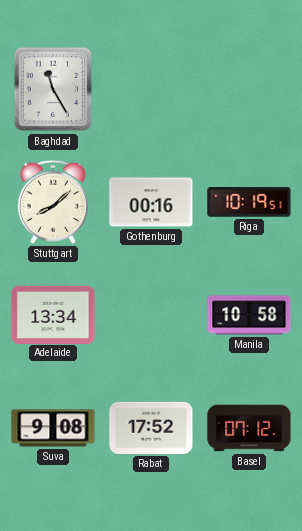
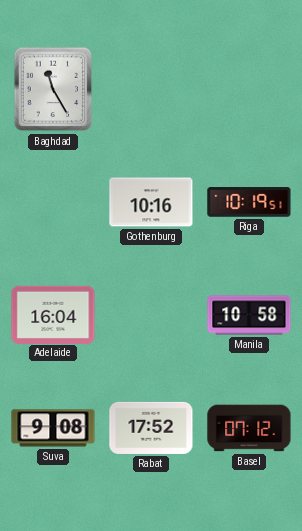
Stuttgart: 8:08 -> none
Gothenburg: 00:16 -> 10:16
Adelaide: 13:34 -> 16:04
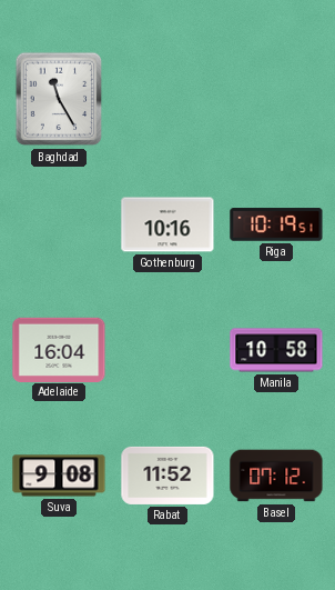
Rabat: 17:52 -> 11:52
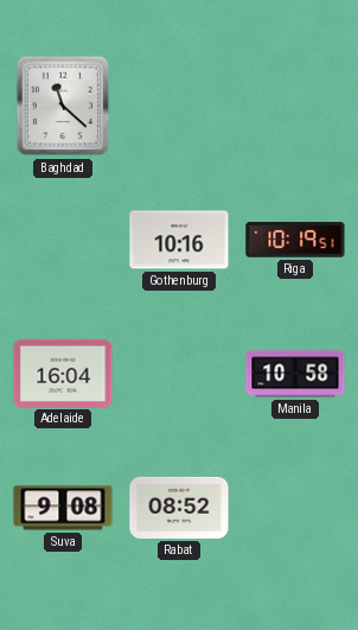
Baghdad: 11:25 -> 11:22
Rabat: 11:52 -> 08:52
Basel: 07:12 -> none
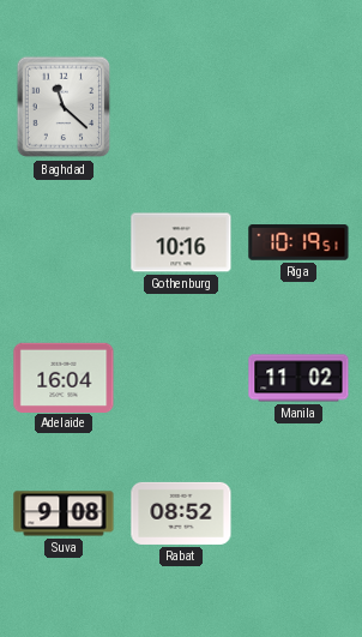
Manila: 10:58 -> 11:02
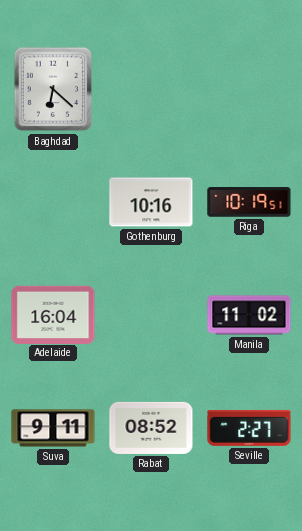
Baghdad: 11:22 -> 6:22
Suva: 9:08 -> 9:11
Seville: none -> 2:27
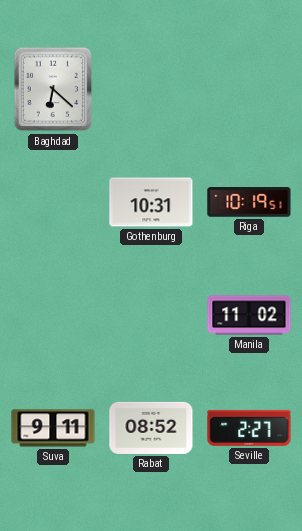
Gothenburg: 10:16 -> 10:31
Adelaide: 16:04 -> none
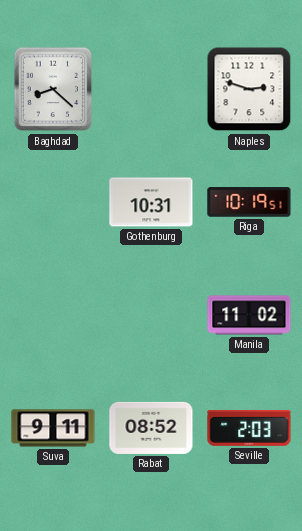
Baghdad: 6:22 -> 8:22
Naples: none -> 2:48
Seville: 2:27 -> 2:03
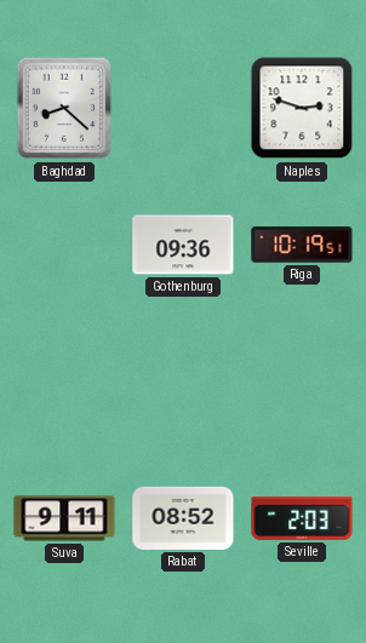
Gothenburg: 10:31 -> 09:36
Manila: 11:02 -> none
